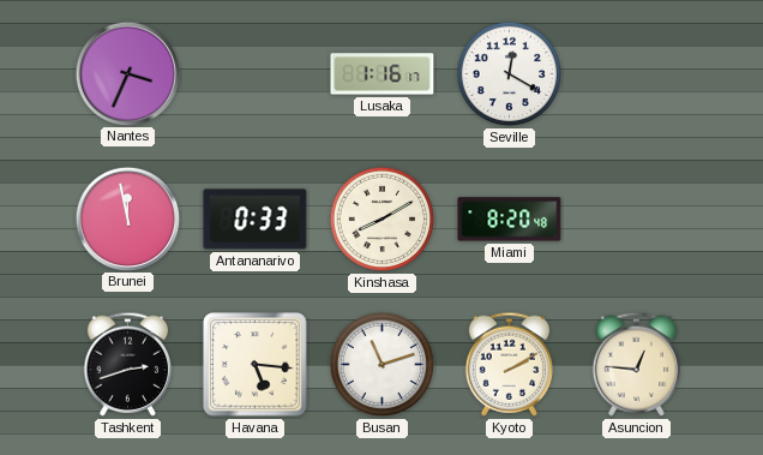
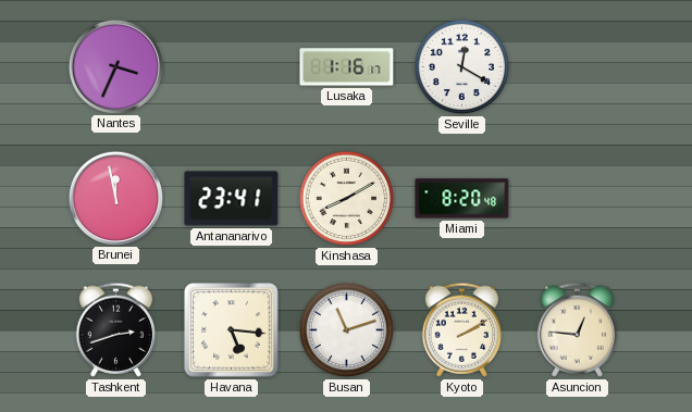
Antananarivo: 0:33 -> 23:41
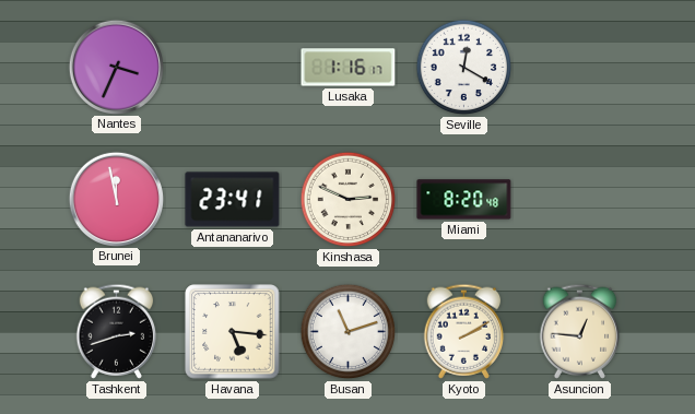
Kinshasa: 8:10 -> 2:49
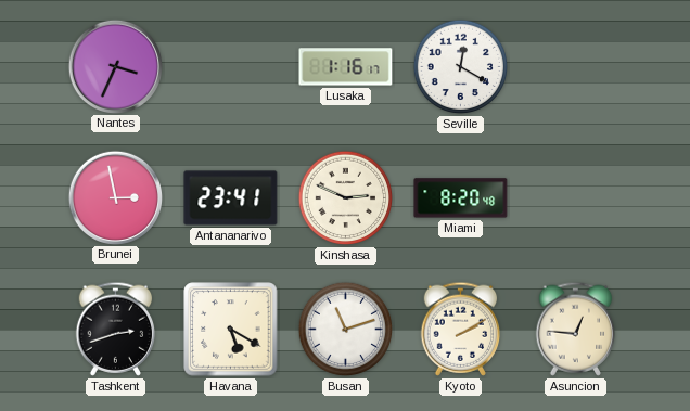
Brunei: 11:58 -> 2:58
Havana: 5:16 -> 5:20
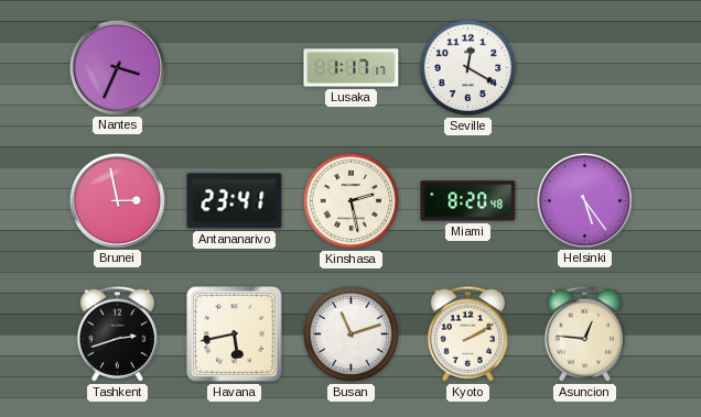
Lusaka: 1:16 -> 1:17
Kinshasa: 2:49 -> 2:28
Helsinki: none -> 5:24
Havana: 5:20 -> 5:43
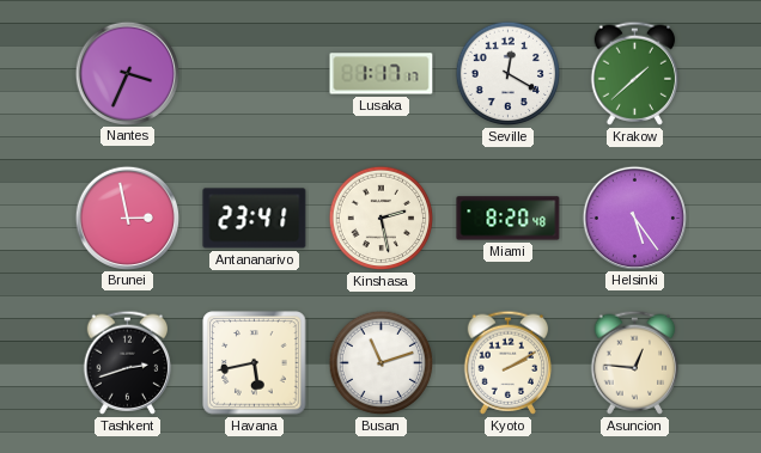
Krakow: none -> 1:38
